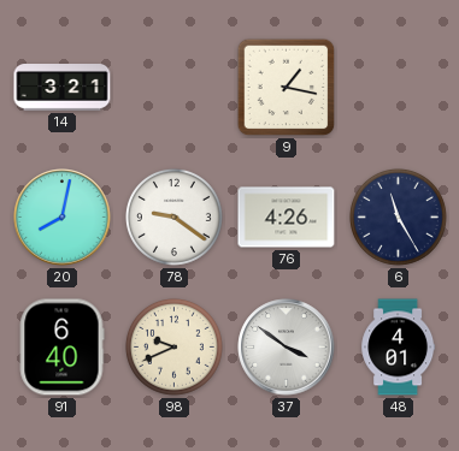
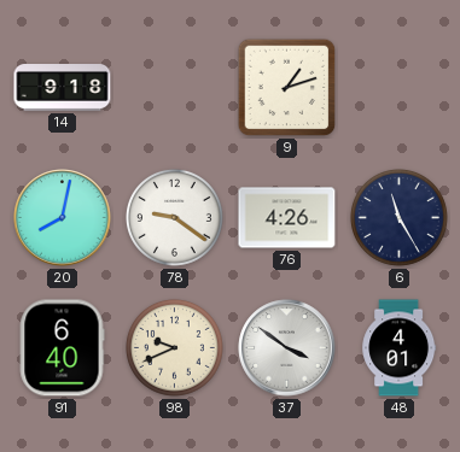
14: 3:21 -> 9:18
9: 1:17 -> 1:12
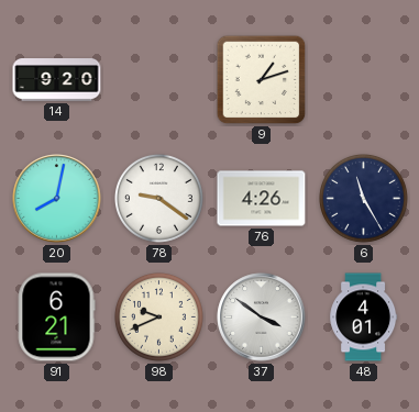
14: 9:18 -> 9:20
91: 6:40 -> 6:21
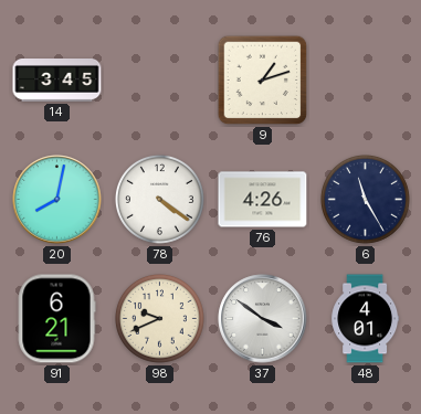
14: 9:20 -> 3:45
78: 9:21 -> 4:21
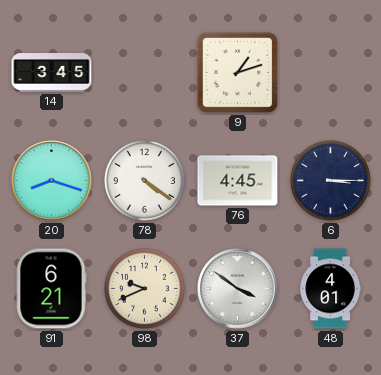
20: 8:02 -> 8:18
76: 4:26 -> 4:45
6: 11:25 -> 3:15
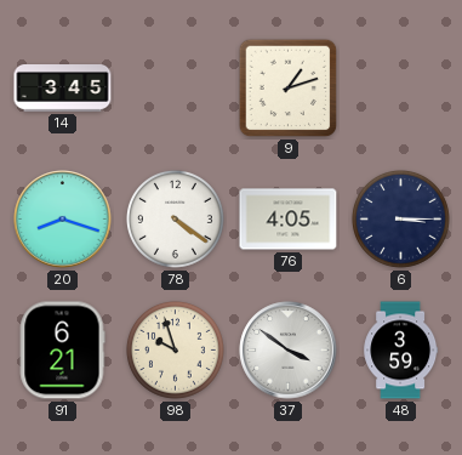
76: 4:45 -> 4:05
98: 9:41 -> 9:57
48: 4:01 -> 3:59
